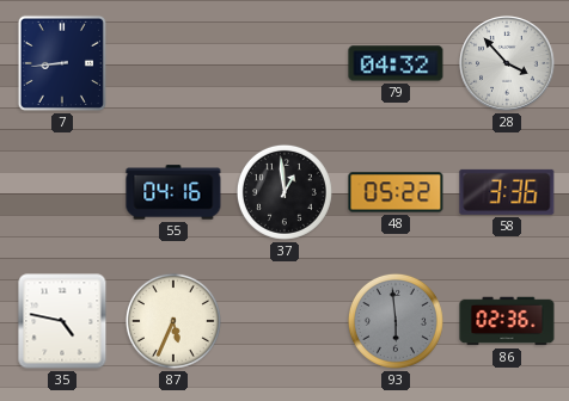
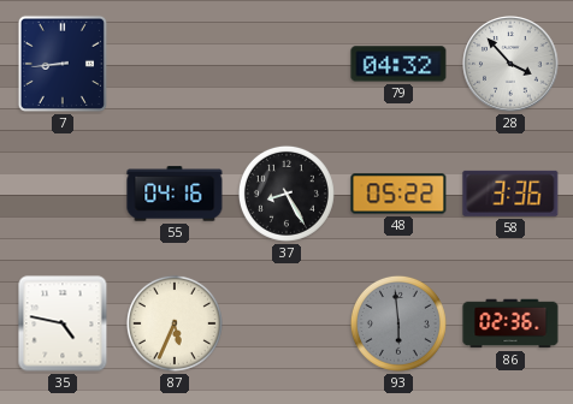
37: 12:59 -> 8:25
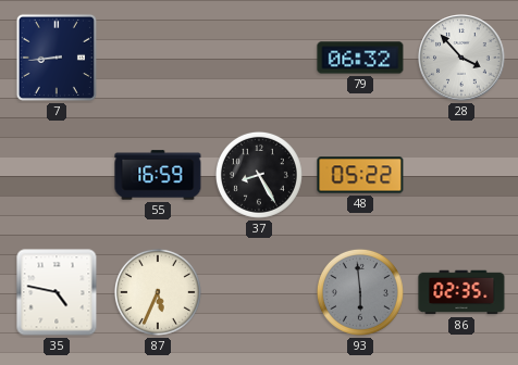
79: 04:32 -> 06:32
55: 04:16 -> 16:59
58: 3:36 -> none
86: 02:36 -> 02:35
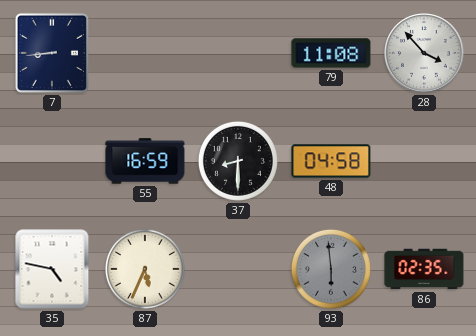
79: 06:32 -> 11:08
37: 8:25 -> 8:30
48: 05:22 -> 04:58
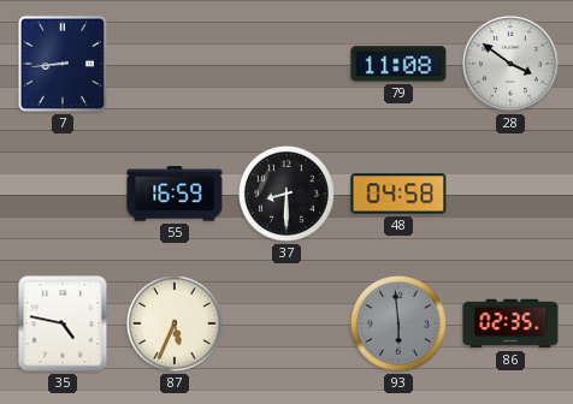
28: 3:53 -> 3:51
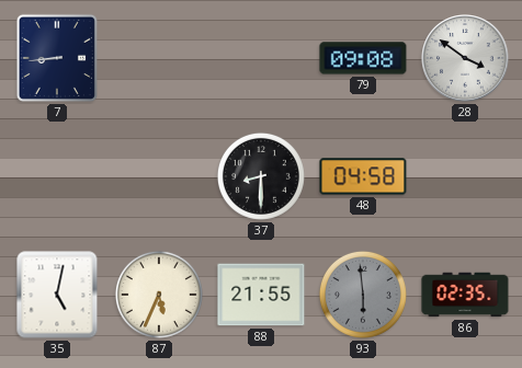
79: 11:08 -> 09:08
55: 16:59 -> none
35: 4:47 -> 5:02
88: none -> 21:55
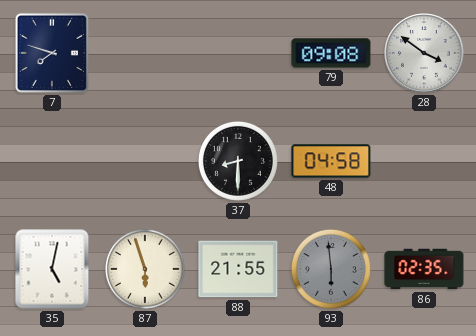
7: 8:44 -> 7:48
87: 5:34 -> 5:57
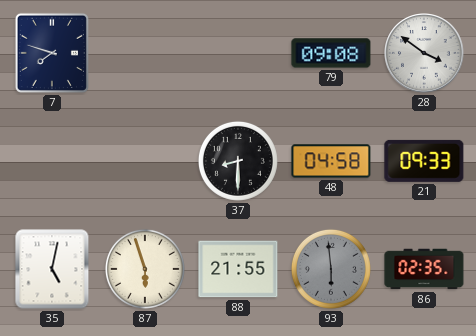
21: none -> 09:33
